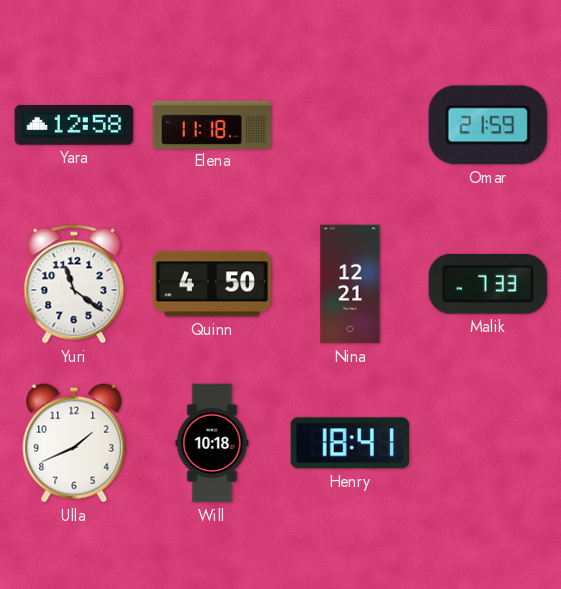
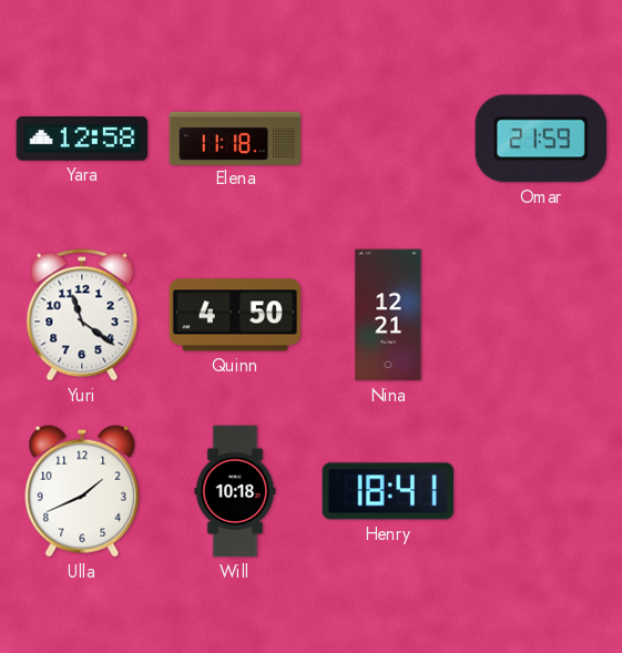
Malik: 7:33 -> none
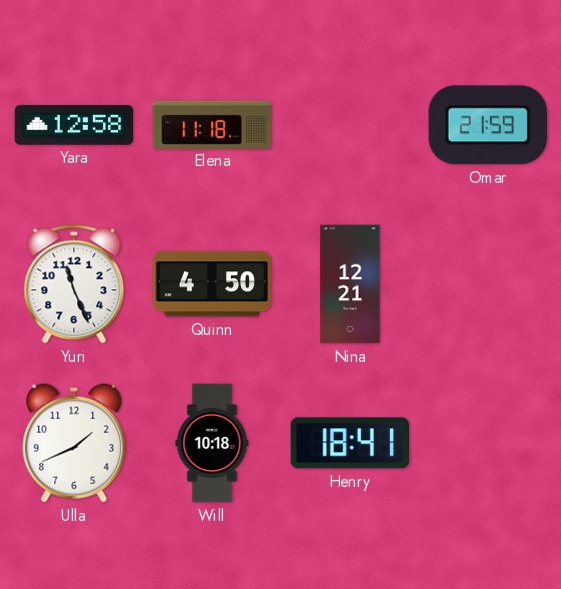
Yuri: 11:21 -> 11:26
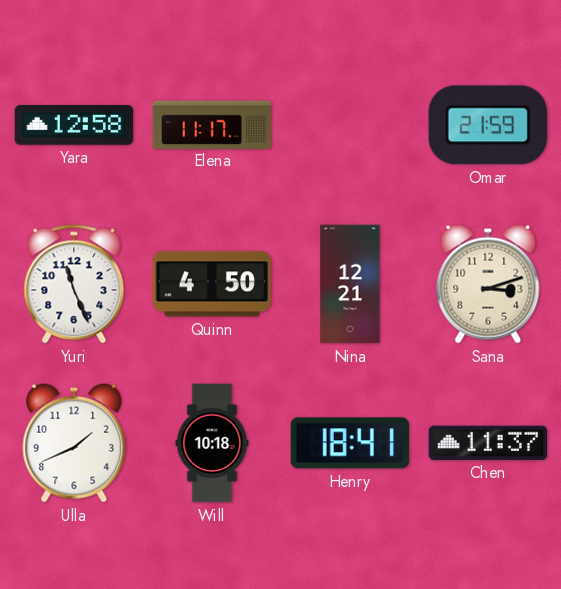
Elena: 11:18 -> 11:17
Sana: none -> 3:12
Chen: none -> 11:37
